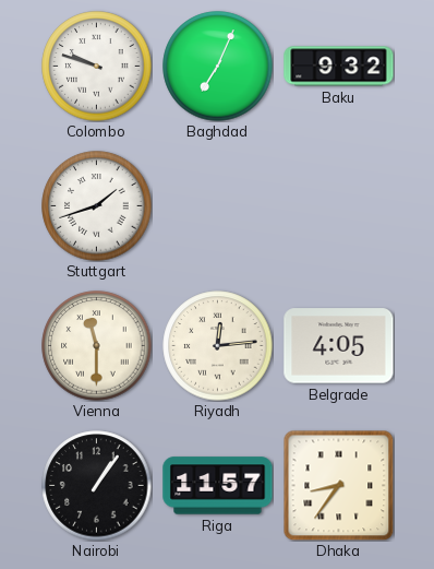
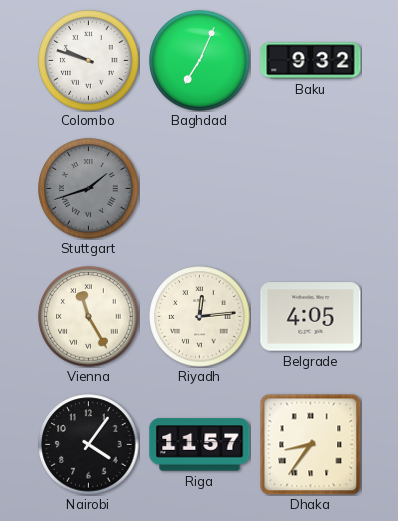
Stuttgart dial: white -> grey
Vienna: 11:30 -> 11:25
Nairobi: 1:06 -> 4:06
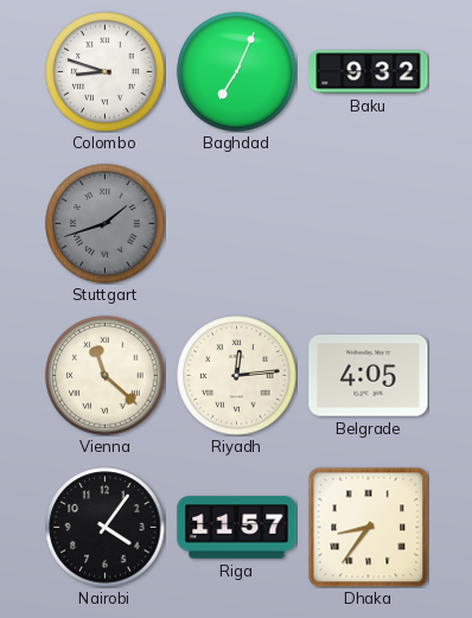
Colombo: 9:48 -> 8:48
Vienna: 11:25 -> 11:22
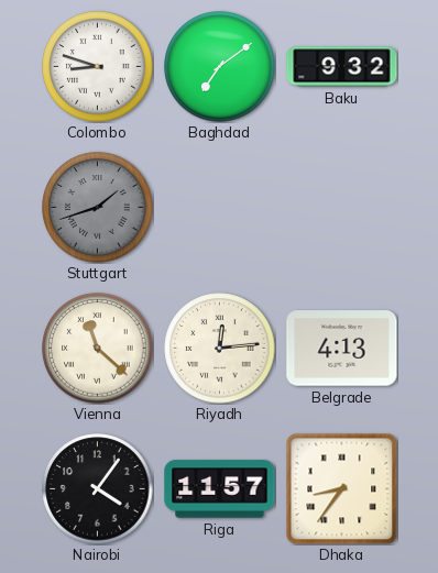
Baghdad: 7:04 -> 7:09
Belgrade: 4:05 -> 4:13
